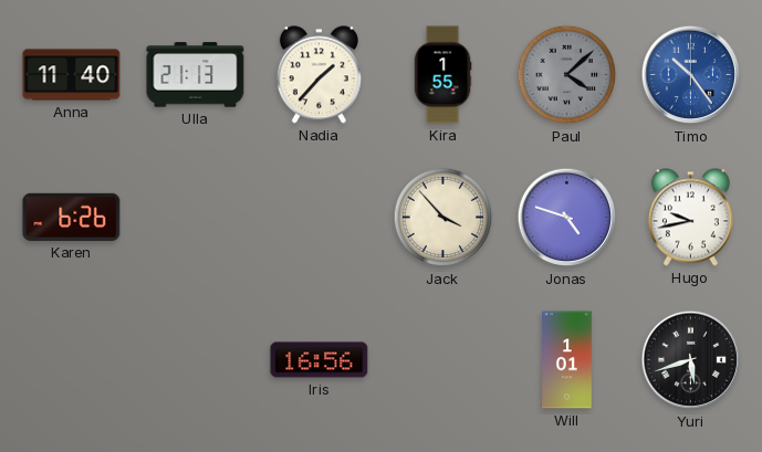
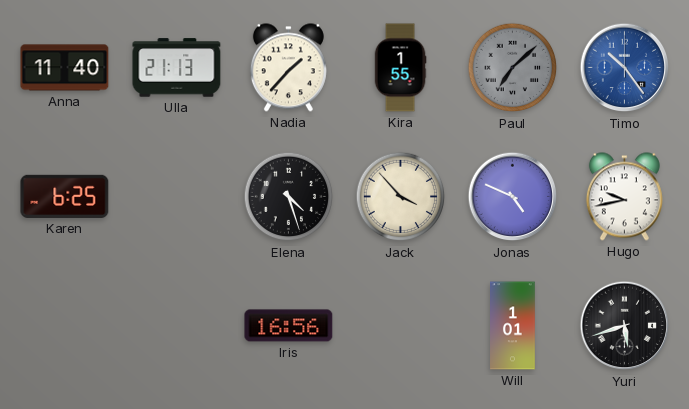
Paul: 4:08 -> 7:08
Karen: 6:26 -> 6:25
Elena: none -> 4:27
Jonas: 4:48 -> 4:49
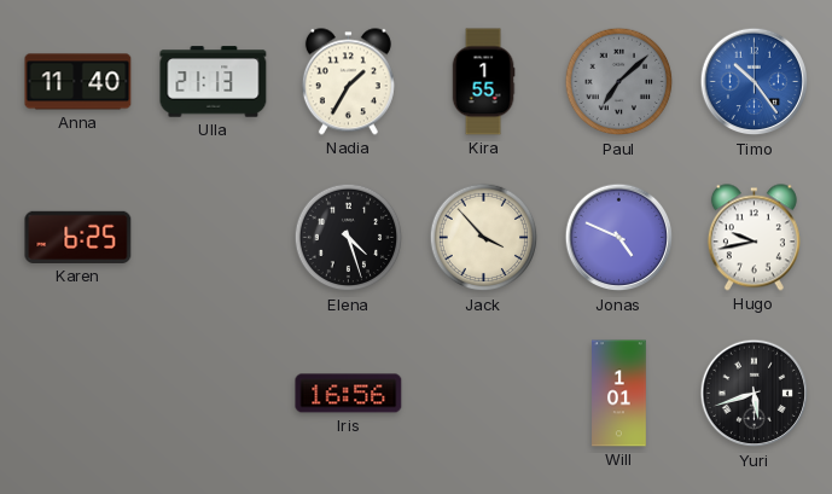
Nadia: 1:37 -> 1:35
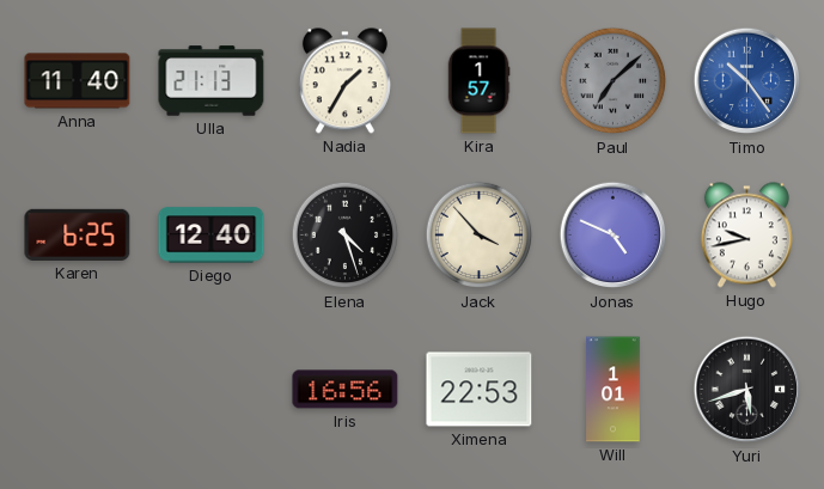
Kira: 1:55 -> 1:57
Diego: none -> 12:40
Ximena: none -> 22:53
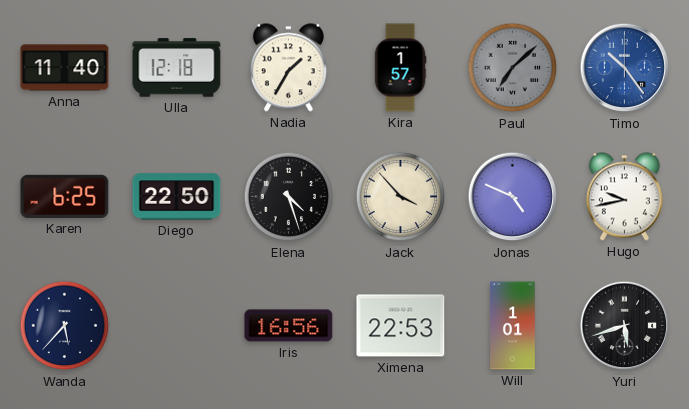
Ulla: 21:13 -> 12:18
Diego: 12:40 -> 22:50
Wanda: none -> 5:37
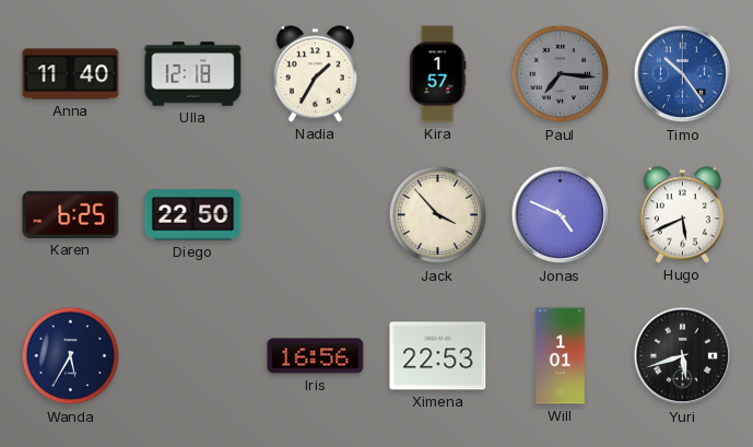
Paul: 7:08 -> 7:16
Elena: 4:27 -> none
Hugo: 9:43 -> 5:41
Wanda: 5:37 -> 5:35
